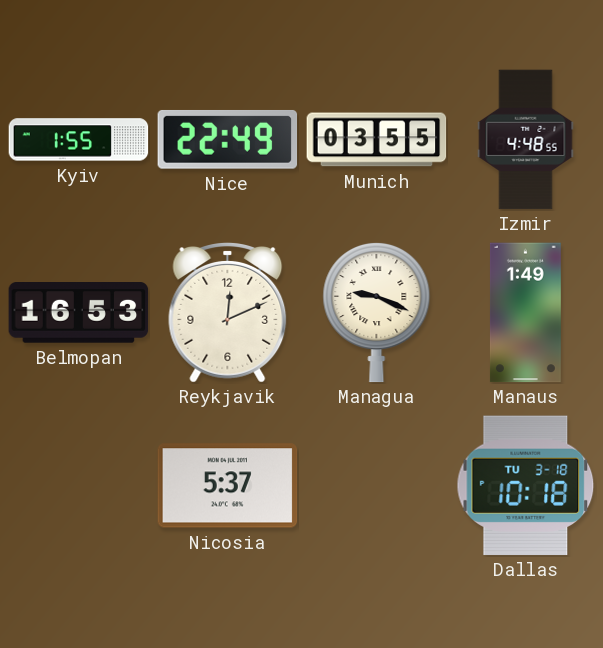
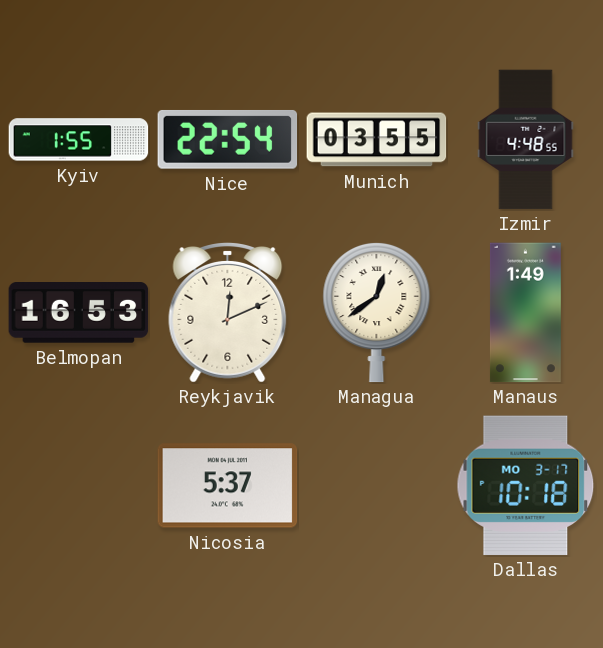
Nice: 22:49 -> 22:54
Managua: 9:19 -> 12:39
Dallas date: TU 3-18 -> MO 3-17
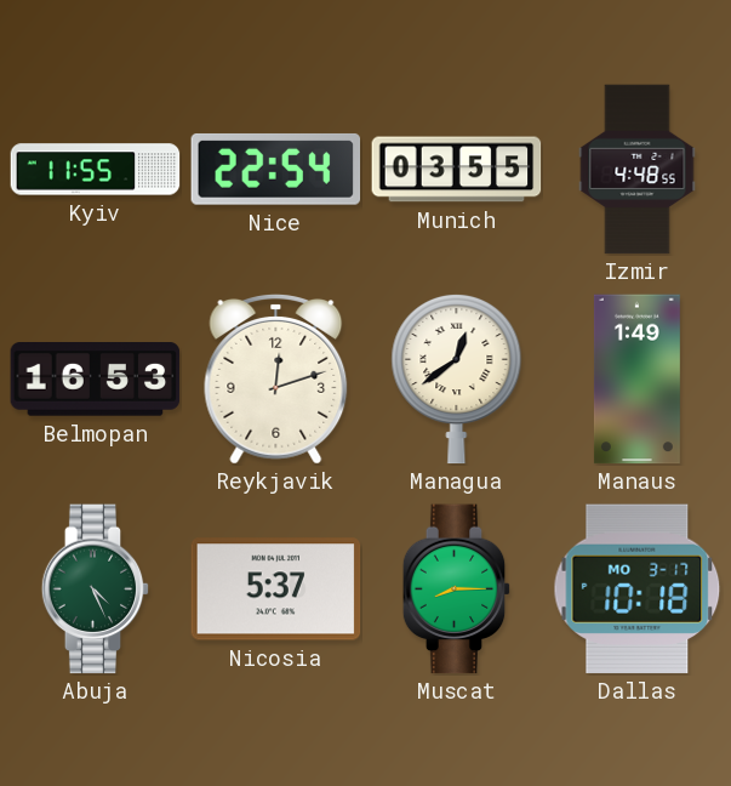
Kyiv: 1:55 -> 11:55
Reykjavik: 12:11 -> 12:12
Abuja: none -> 4:26
Muscat: none -> 8:15
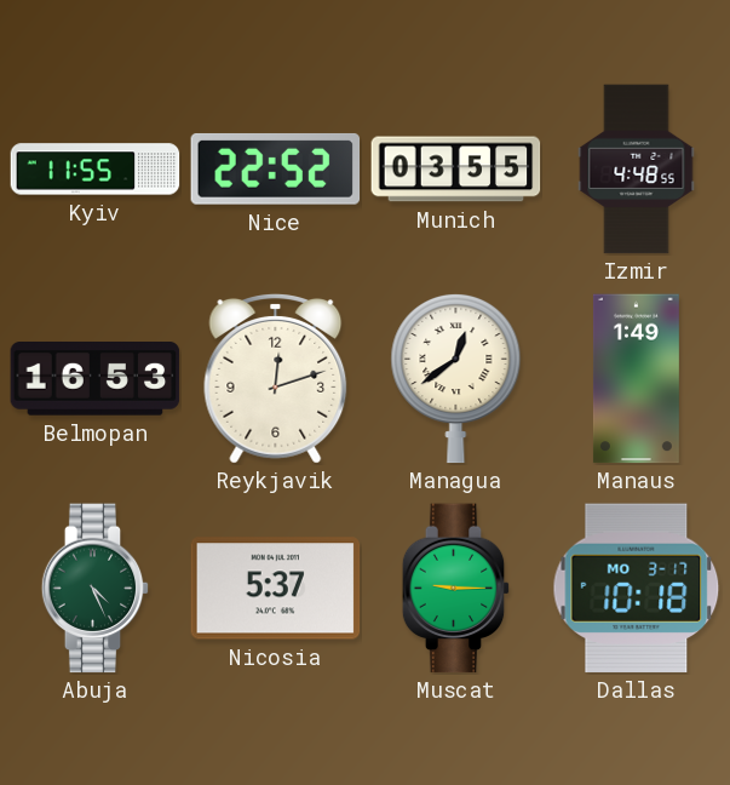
Nice: 22:54 -> 22:52
Muscat: 8:15 -> 9:15
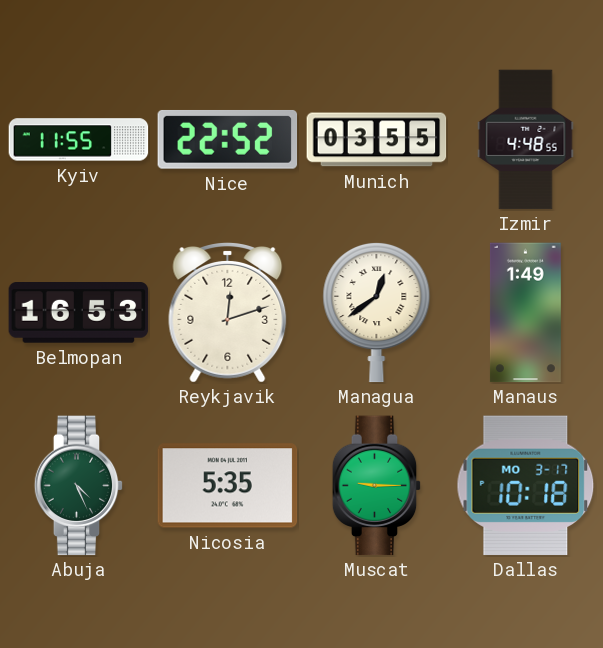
Nicosia: 5:37 -> 5:35
